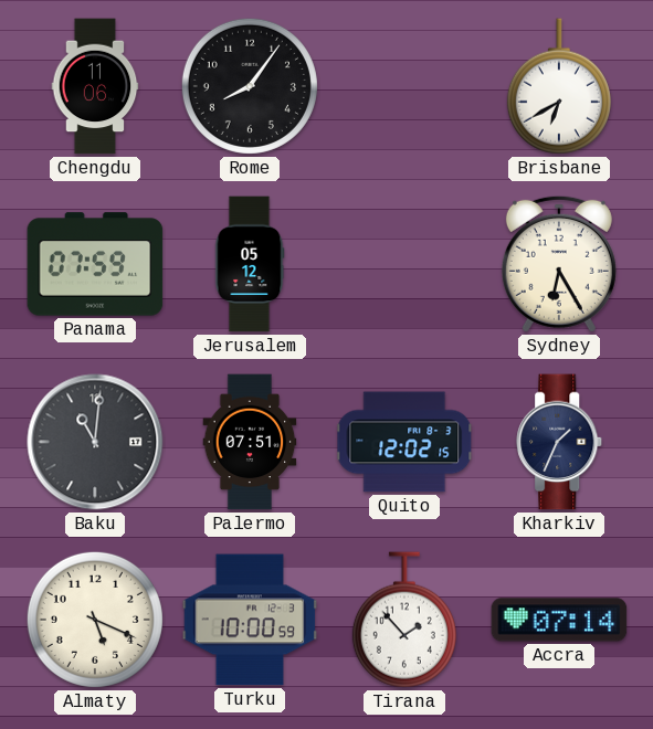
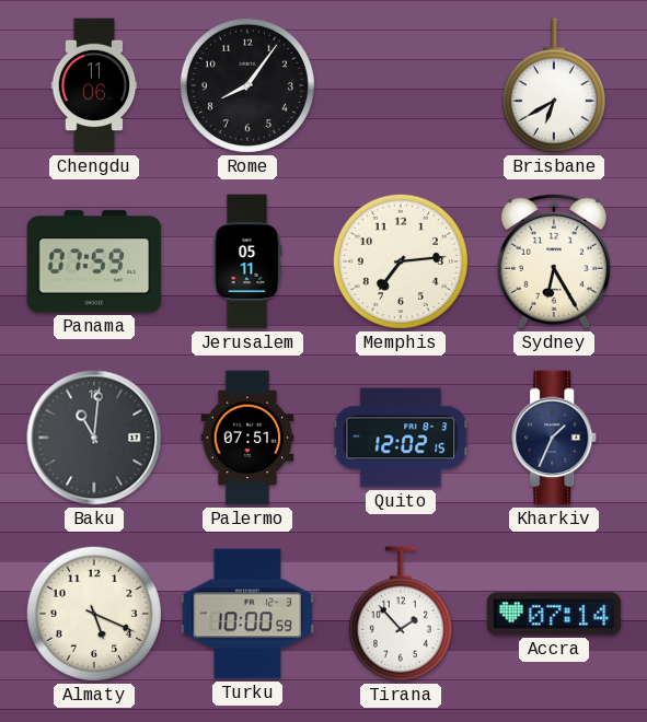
Jerusalem: 05:12 -> 05:11
Memphis: none -> 7:14
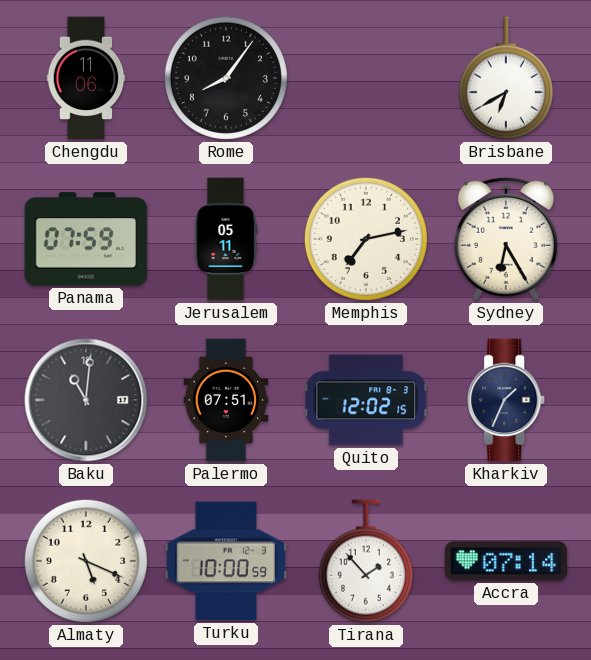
Memphis: 7:14 -> 7:13
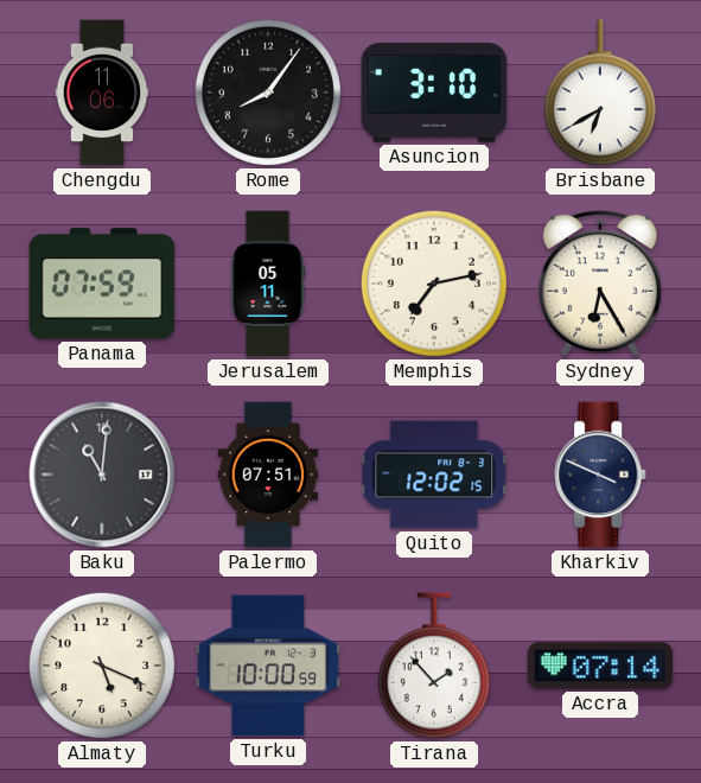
Asuncion: none -> 3:10
Kharkiv: 1:34 -> 3:49
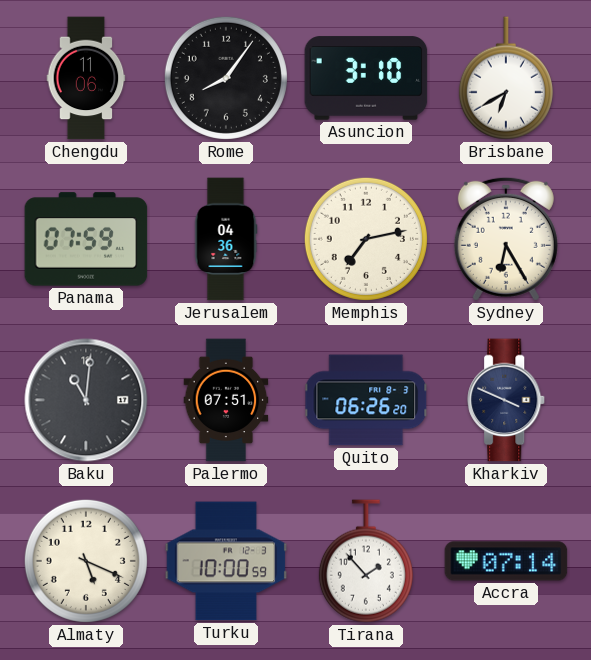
Jerusalem: 05:11 -> 04:36
Quito: 12:02 -> 06:26
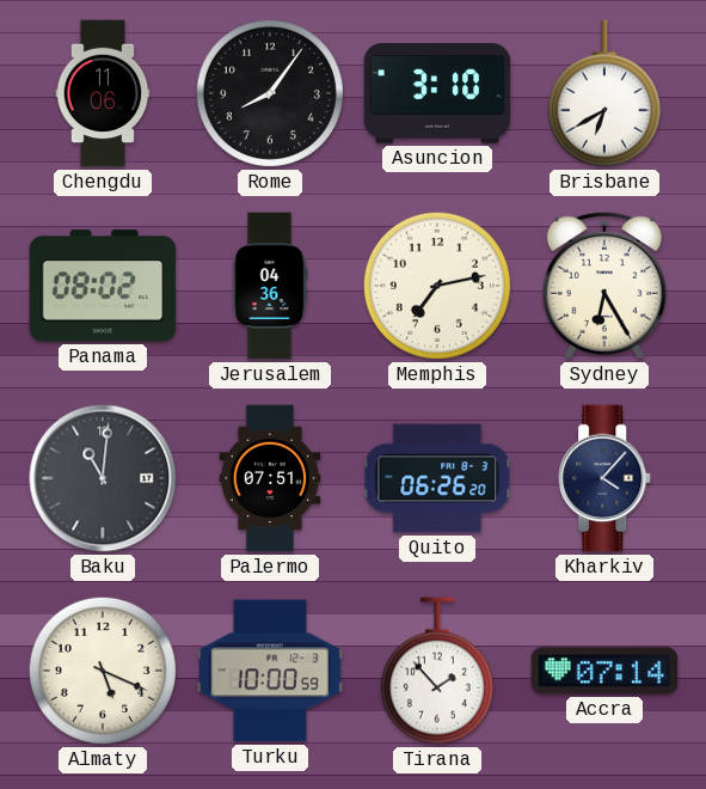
Panama: 07:59 -> 08:02
Kharkiv: 3:49 -> 4:07
